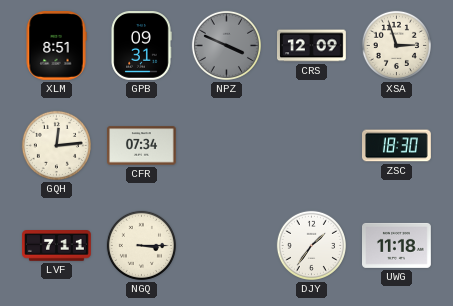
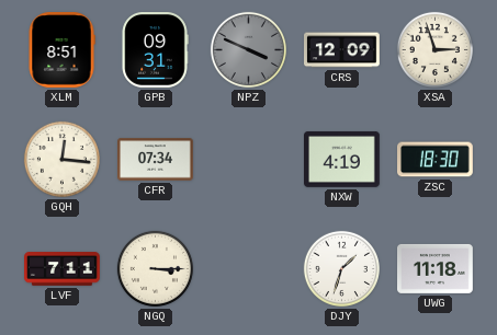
GQH: 12:14 -> 12:16
NXW: none -> 4:19
DJY: 1:36 -> 1:33
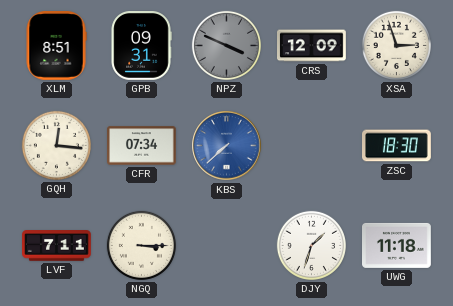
KBS: none -> 7:38
NXW: 4:19 -> none
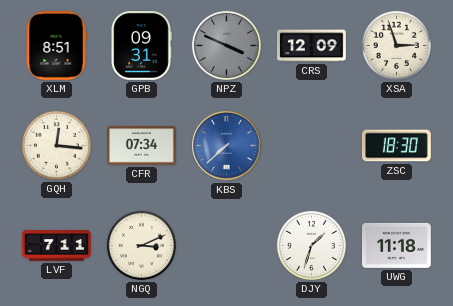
NGQ: 3:15 -> 3:11
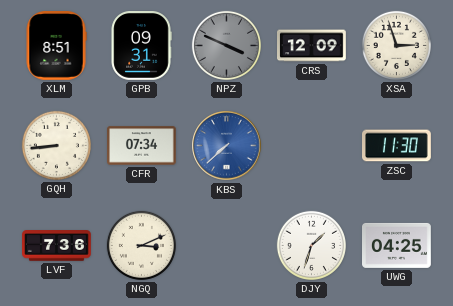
GQH: 12:16 -> 8:44
ZSC: 18:30 -> 11:30
LVF: 7:11 -> 7:36
UWG: 11:18 -> 04:25
